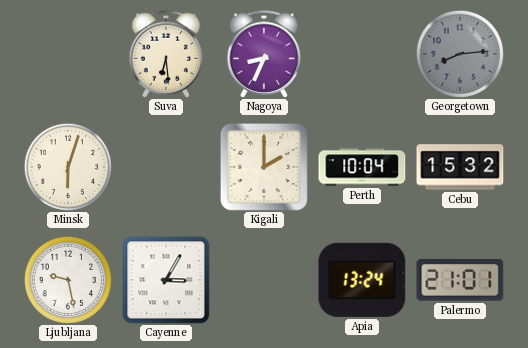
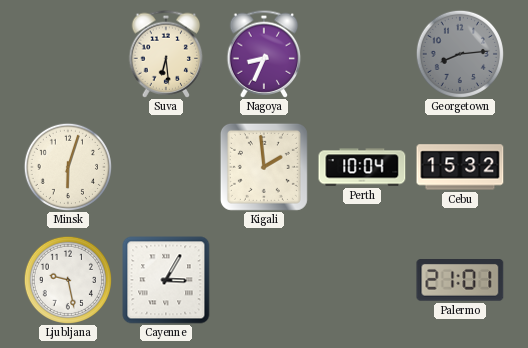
Kigali: 2:00 -> 1:59
Apia: 13:24 -> none
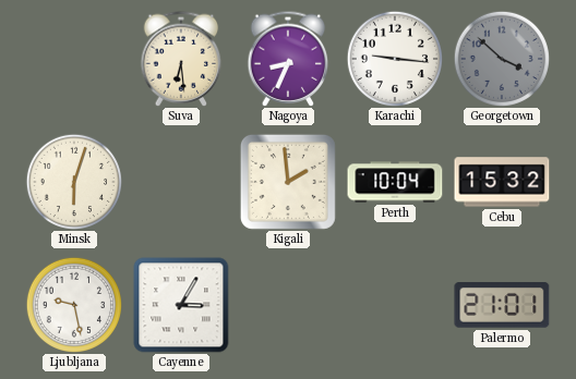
Karachi: none -> 9:16
Georgetown: 8:14 -> 3:52
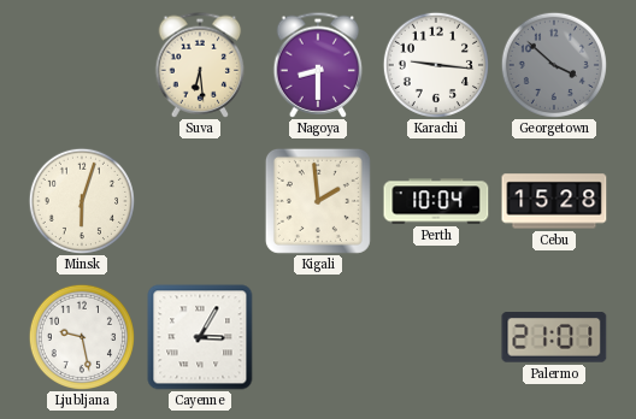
Nagoya: 8:34 -> 8:30
Cebu: 15:32 -> 15:28
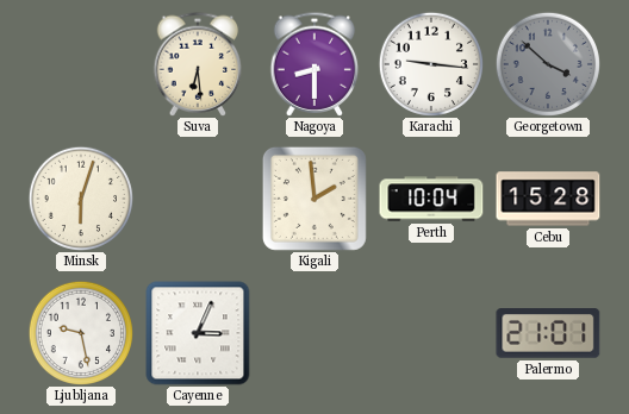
Cayenne: 3:05 -> 3:04
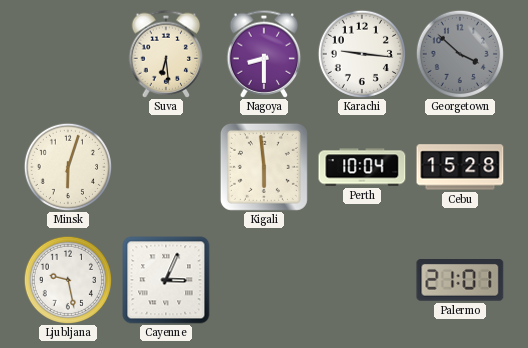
Kigali: 1:59 -> 5:59
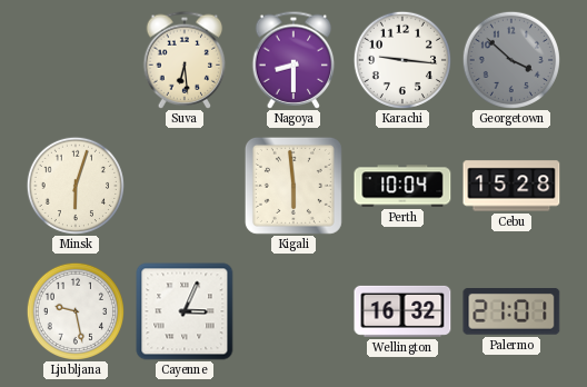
Wellington: none -> 16:32
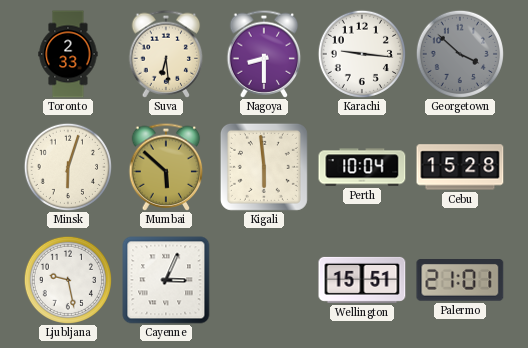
Toronto: none -> 2:33
Mumbai: none -> 5:52
Wellington: 16:32 -> 15:51
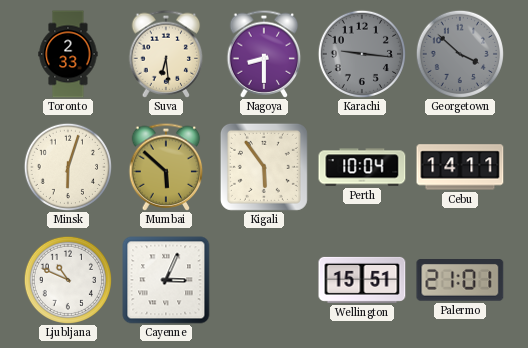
Karachi dial: white -> grey
Kigali: 5:59 -> 5:54
Cebu: 15:28 -> 14:11
Ljubljana: 9:28 -> 10:49
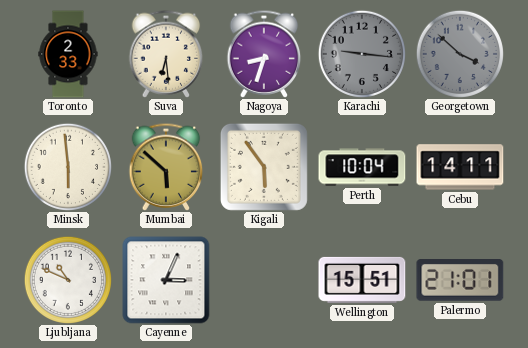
Nagoya: 8:30 -> 8:33
Minsk: 6:03 -> 5:59
